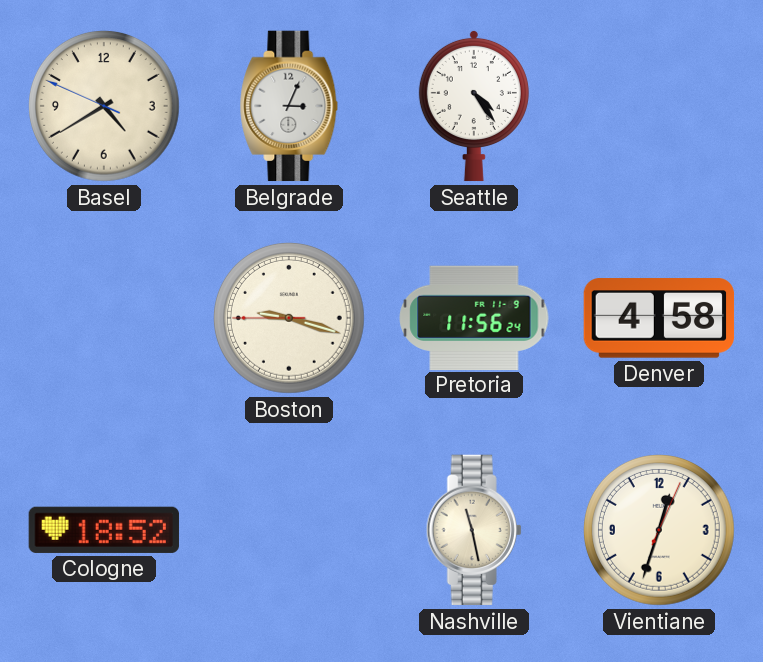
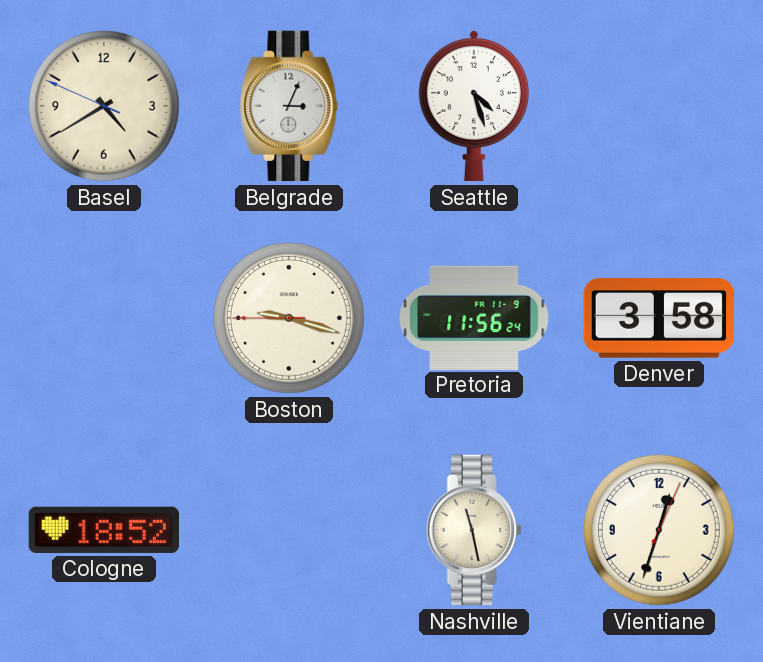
Seattle: 4:24 -> 4:27
Denver: 4:58 -> 3:58
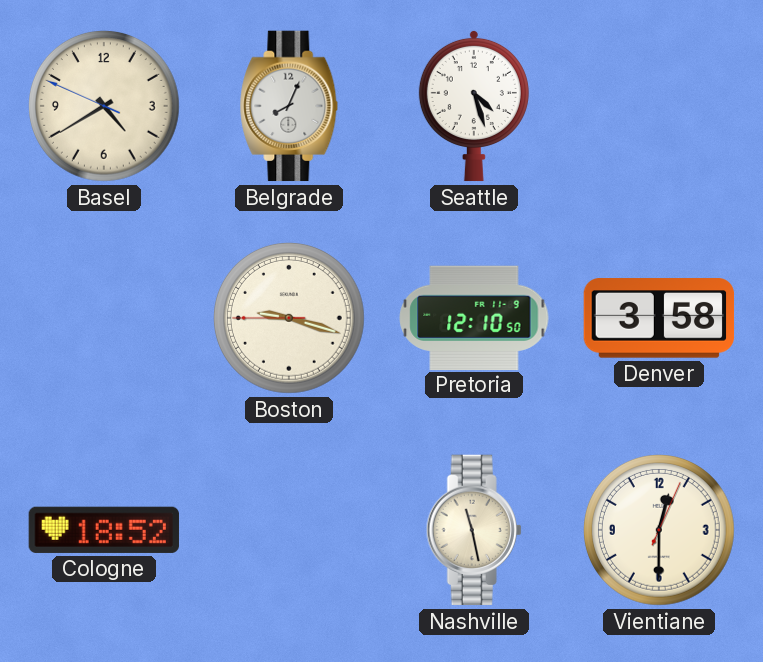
Belgrade: 3:04 -> 8:04
Pretoria: 11:56 -> 12:10
Vientiane: 12:33 -> 12:30
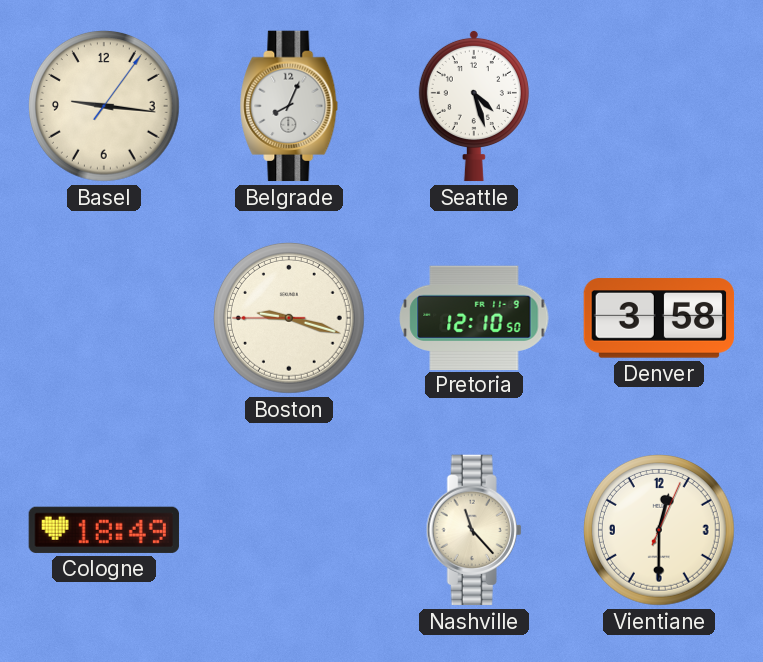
Basel: 4:39 -> 9:16
Cologne: 18:52 -> 18:49
Nashville: 11:28 -> 11:23
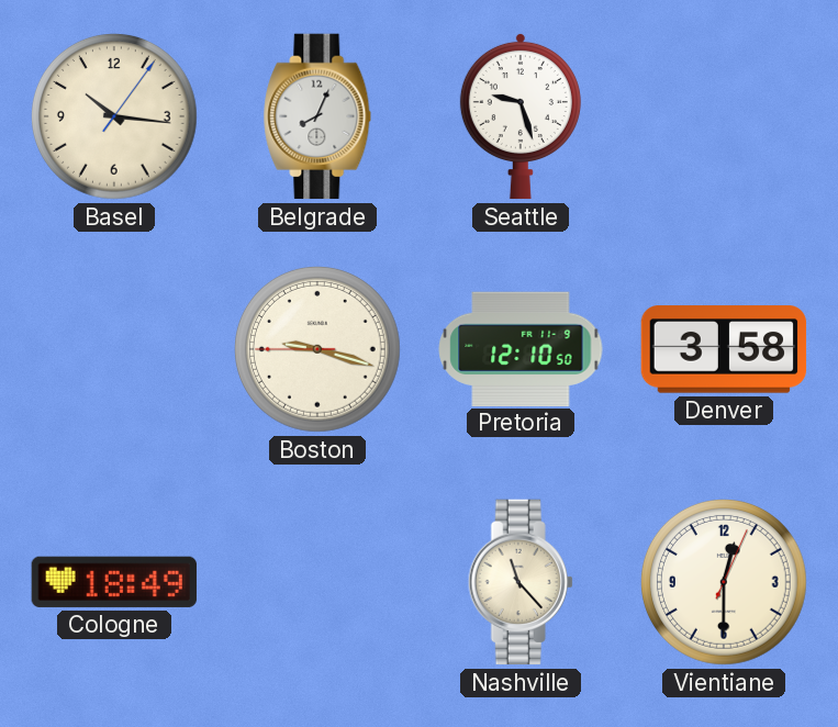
Basel: 9:16 -> 10:16
Seattle: 4:27 -> 9:27
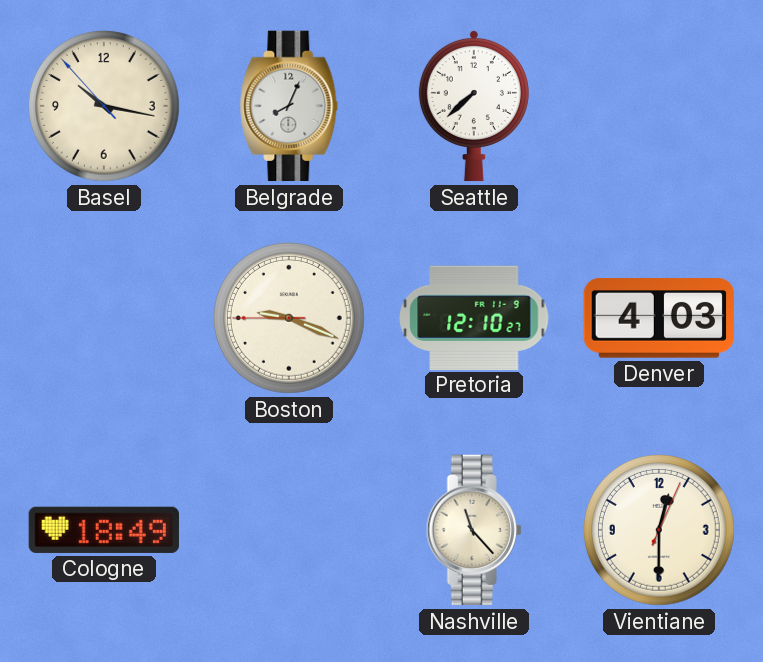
Basel: 10:16:06 -> 10:16:53
Seattle: 9:27 -> 7:38
Boston: 9:17 -> 9:18
Pretoria: 12:10:50 -> 12:10:27
Denver: 3:58 -> 4:03
